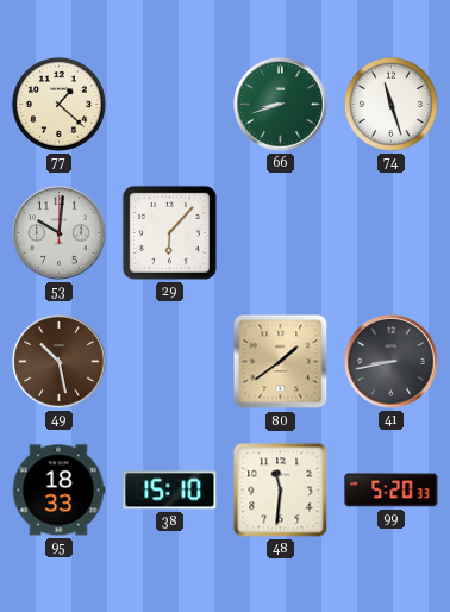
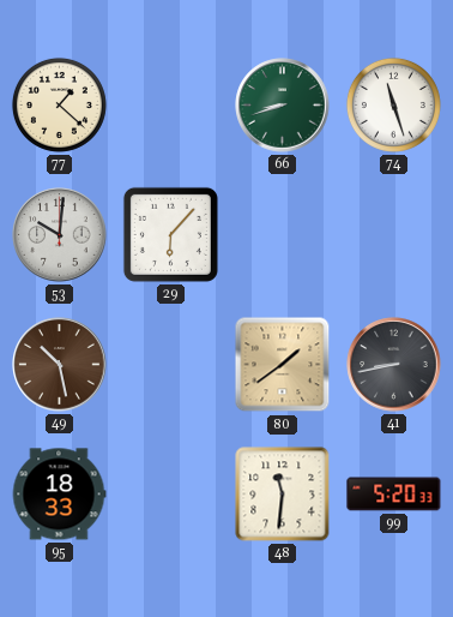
38: 15:10 -> none
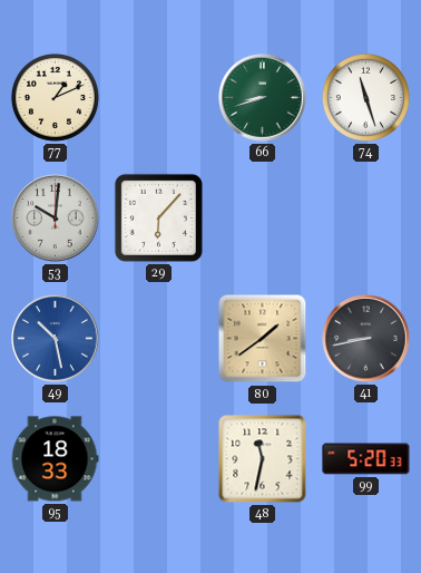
77: 1:22 -> 1:11
49 dial: brown -> blue
48: 11:31 -> 11:32
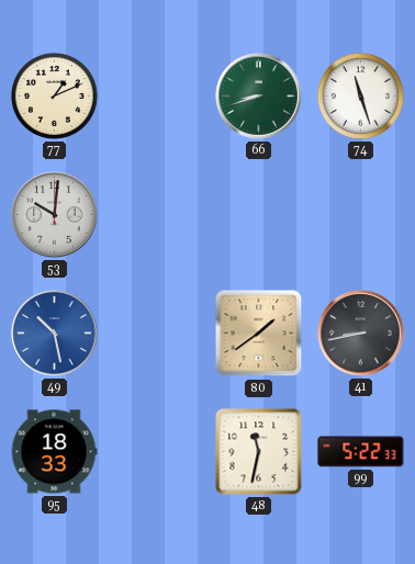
29: 6:07 -> none
99: 5:20 -> 5:22
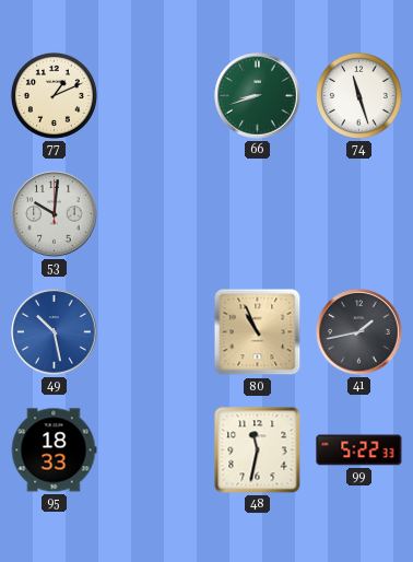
80: 1:39 -> 10:56
41: 8:43 -> 1:43
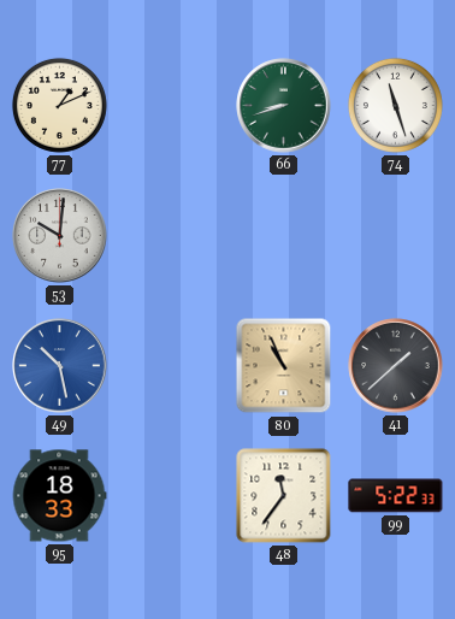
41: 1:43 -> 1:38
48: 11:32 -> 11:36
